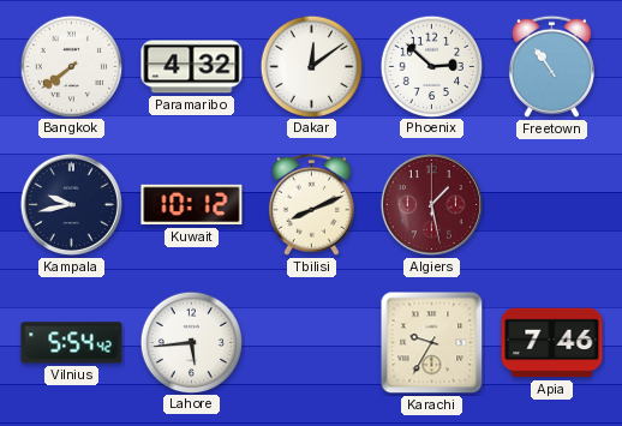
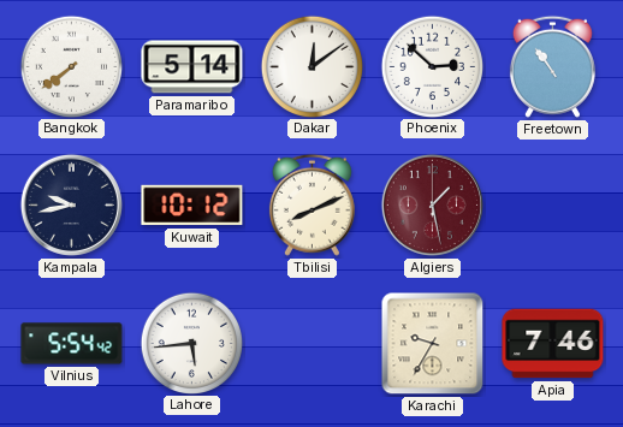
Paramaribo: 4:32 -> 5:14
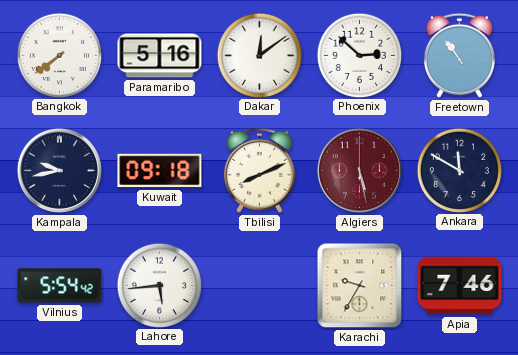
Paramaribo: 5:14 -> 5:16
Kuwait: 10:12 -> 09:18
Algiers: 1:28 -> 5:28
Ankara: none -> 11:50
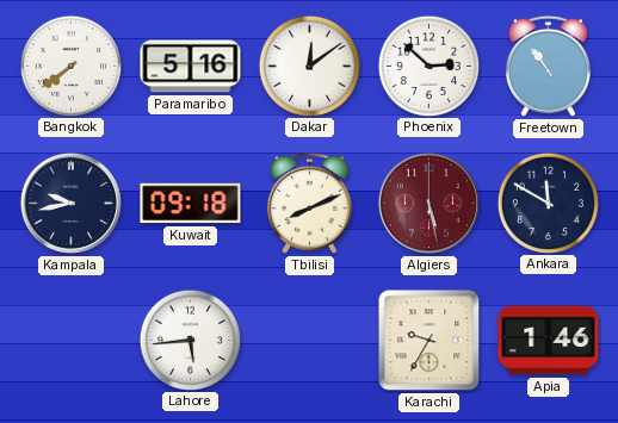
Vilnius: 5:54 -> none
Apia: 7:46 -> 1:46
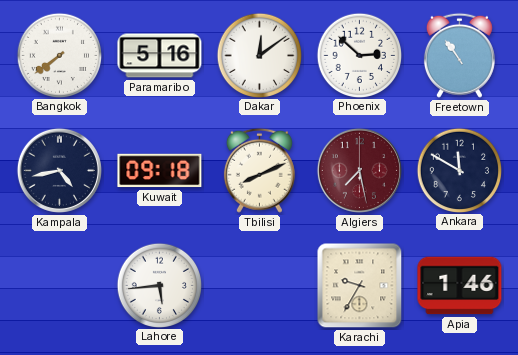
Kampala: 9:43 -> 4:43
Algiers: 5:28 -> 7:28
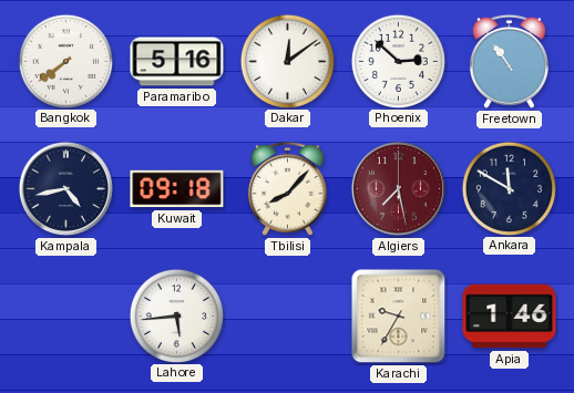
Tbilisi: 8:11 -> 8:07
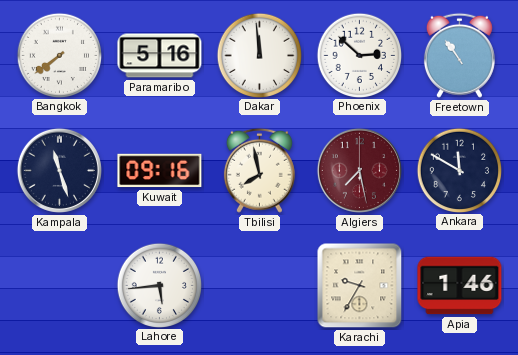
Dakar: 12:09 -> 11:59
Kampala: 4:43 -> 11:27
Kuwait: 09:18 -> 09:16
Tbilisi: 8:07 -> 7:58
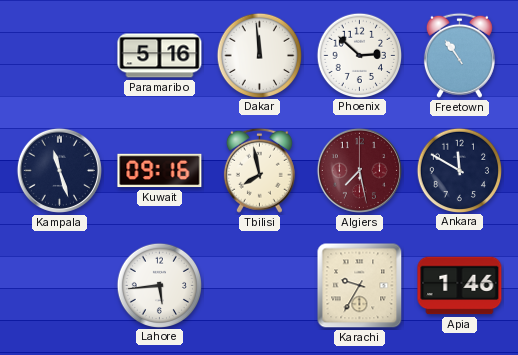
Bangkok: 7:39 -> none
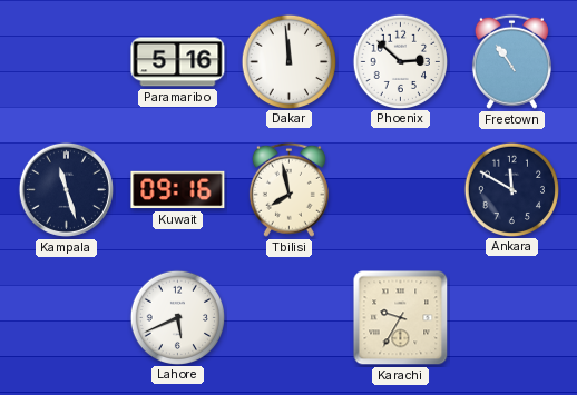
Algiers: 7:28 -> none
Lahore: 5:44 -> 5:41
Apia: 1:46 -> none
